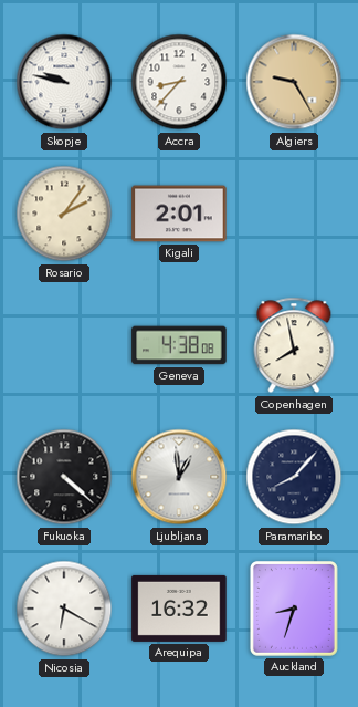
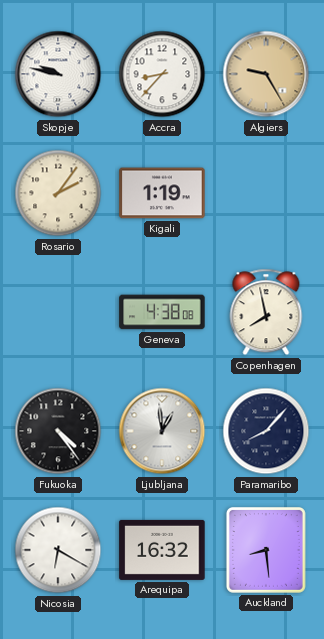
Kigali: 2:01 -> 1:19
Fukuoka: 4:22 -> 4:24
Auckland: 8:33 -> 8:29
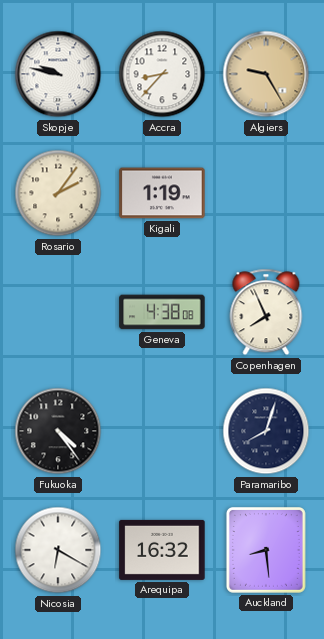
Copenhagen: 7:58 -> 7:56
Ljubljana: 12:59 -> none
Paramaribo: 8:07 -> 8:03
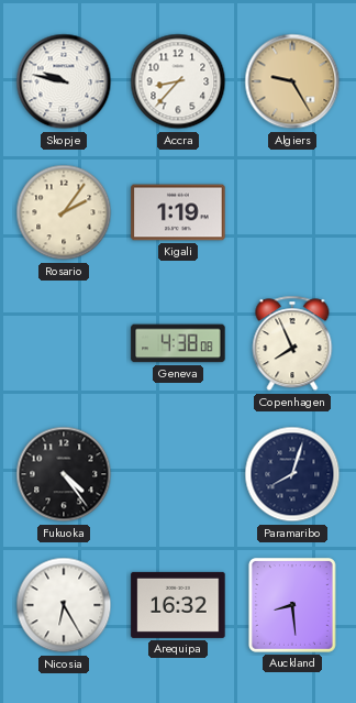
Nicosia: 6:20 -> 6:25
